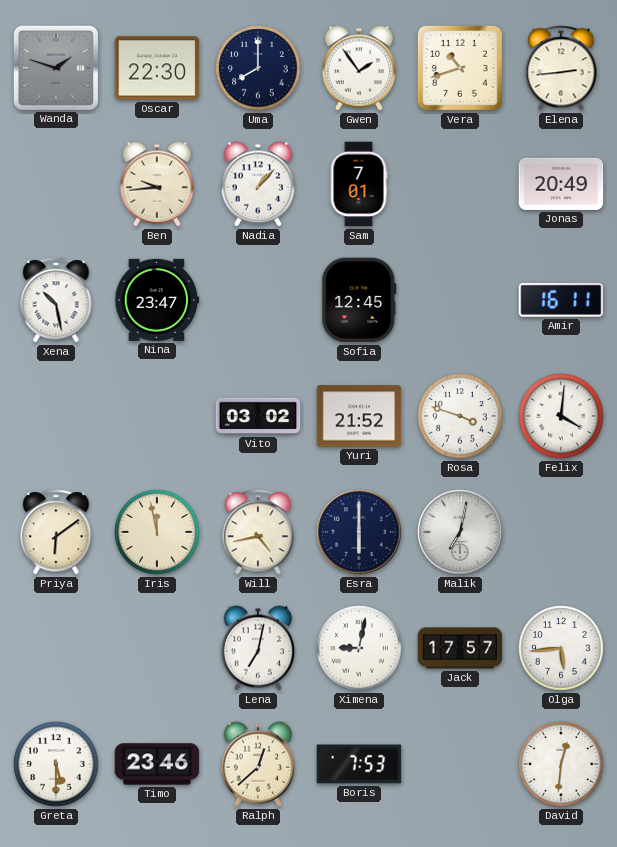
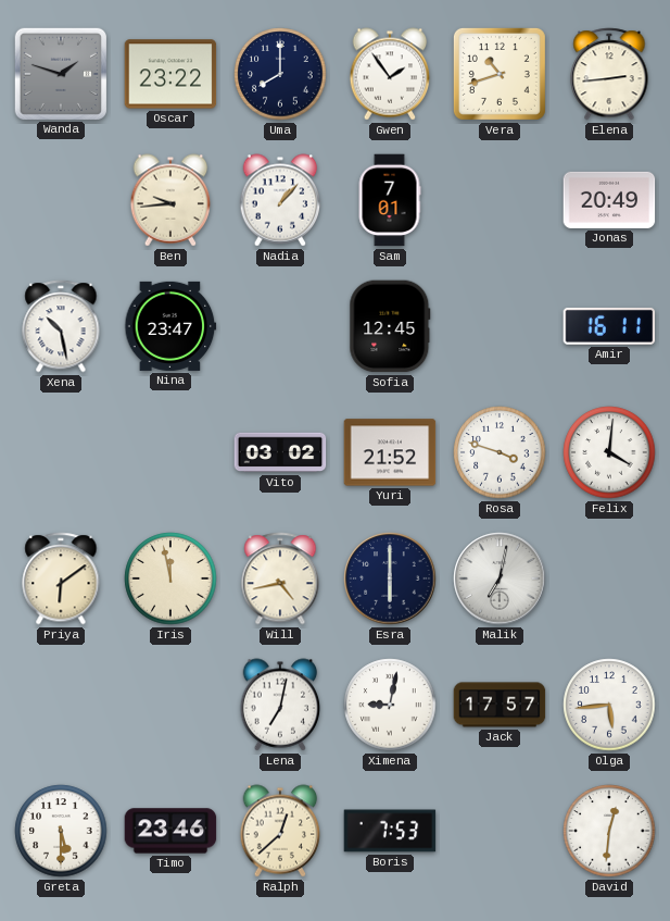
Oscar: 22:30 -> 23:22
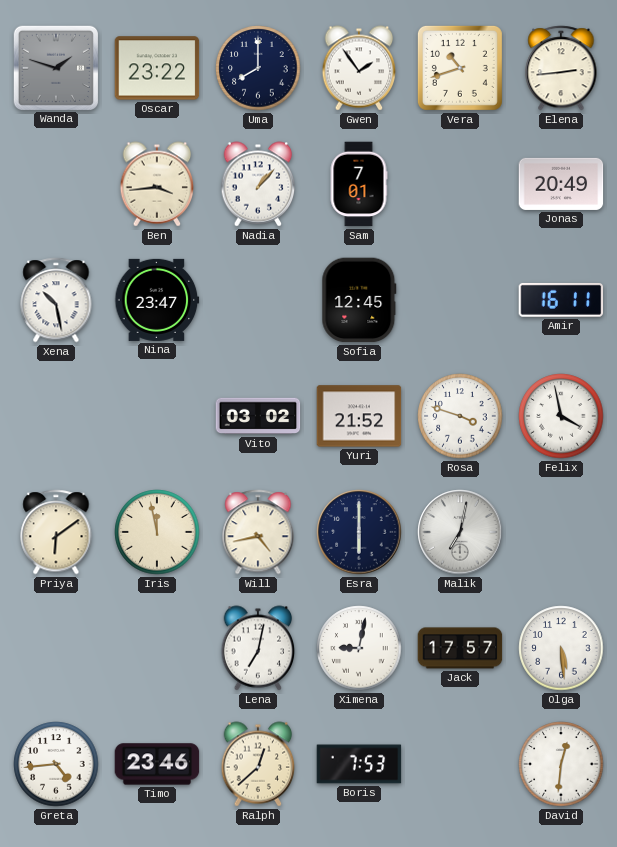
Ben: 9:44 -> 3:44
Felix: 4:01 -> 3:58
Olga: 5:44 -> 5:29
Greta: 5:30 -> 4:44
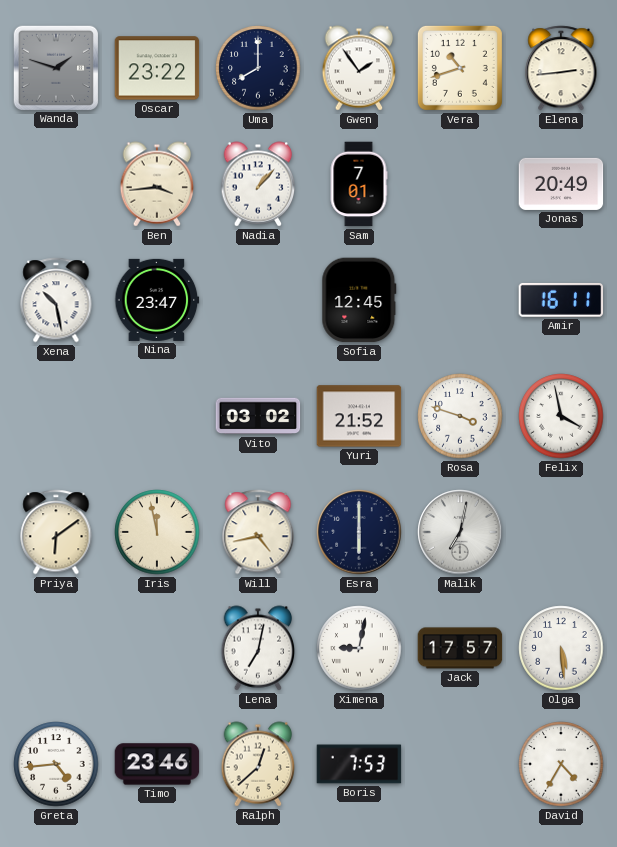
David: 12:31 -> 4:35
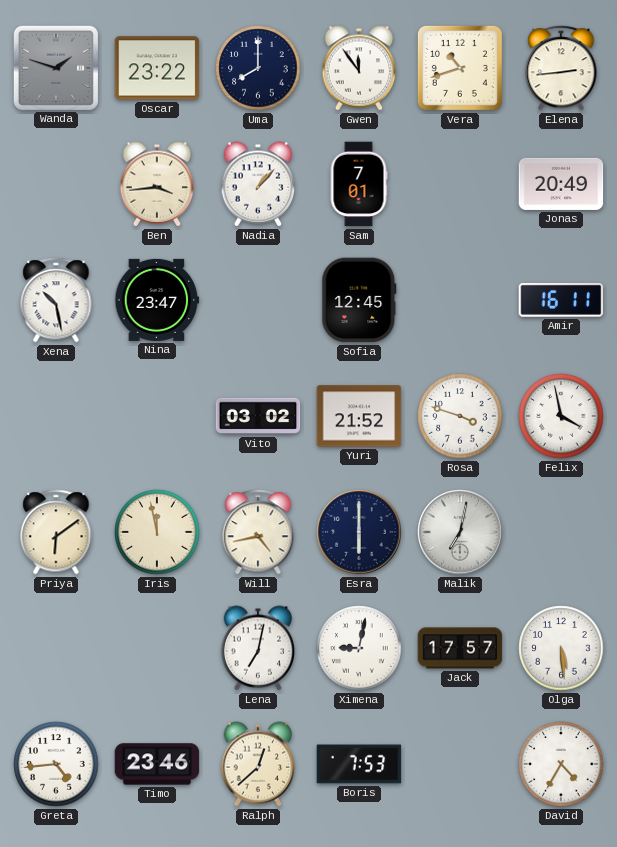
Gwen: 1:54 -> 11:54
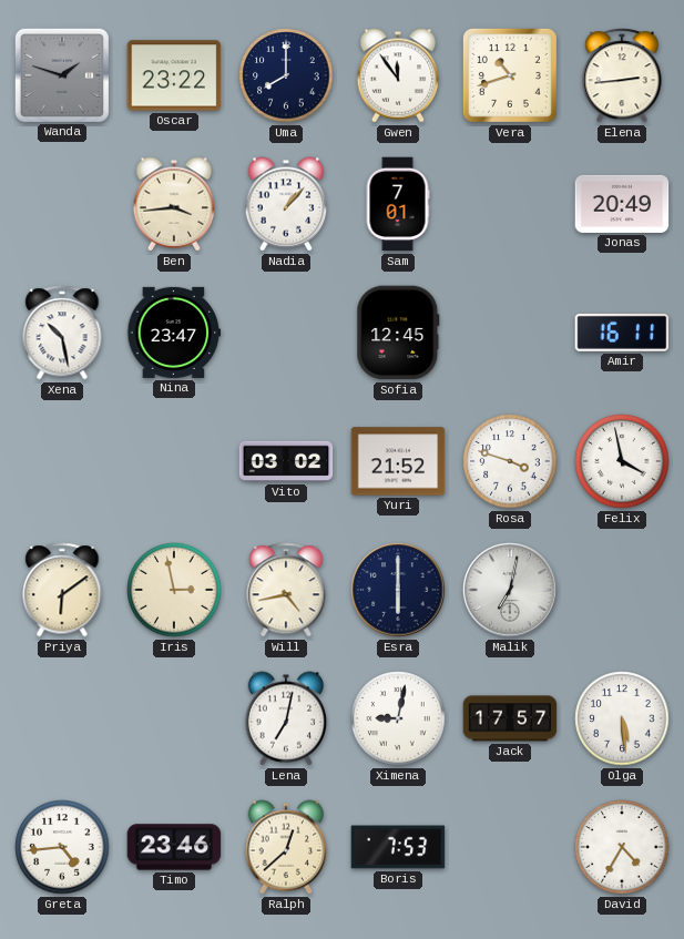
Iris: 11:58 -> 2:58
